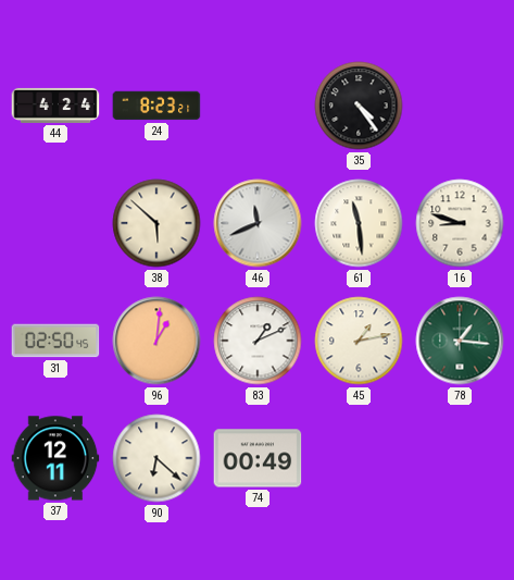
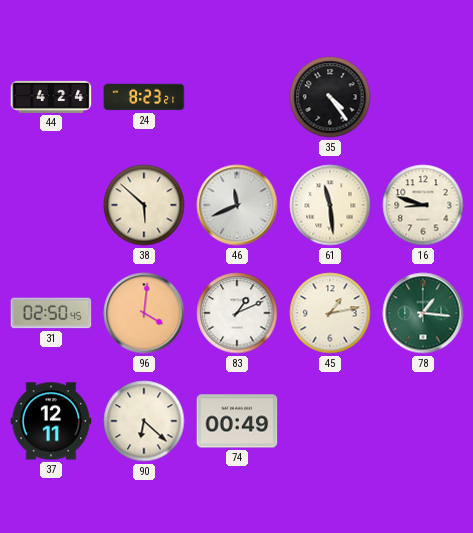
96: 1:01 -> 4:01
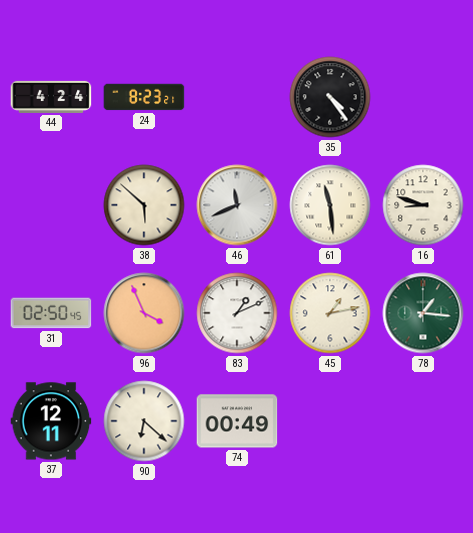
96: 4:01 -> 3:56
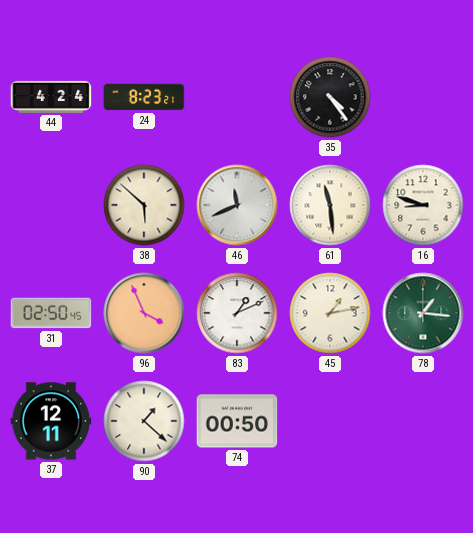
90: 6:22 -> 1:22
74: 00:49 -> 00:50
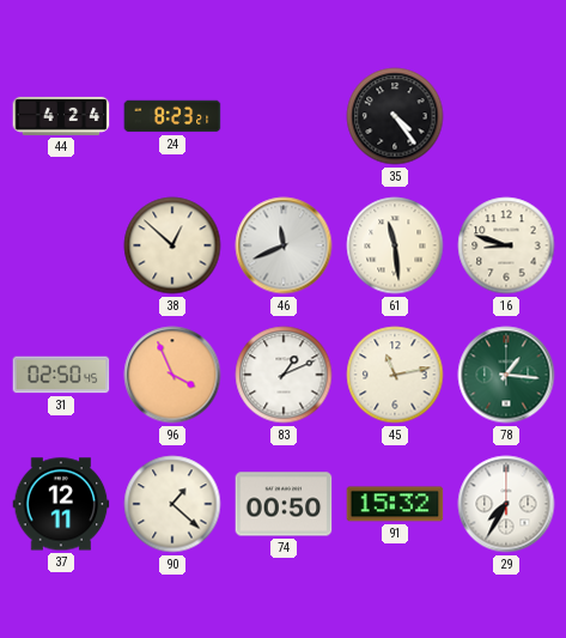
38: 5:52 -> 12:52
45: 1:13 -> 11:13
91: none -> 15:32
29: none -> 7:35
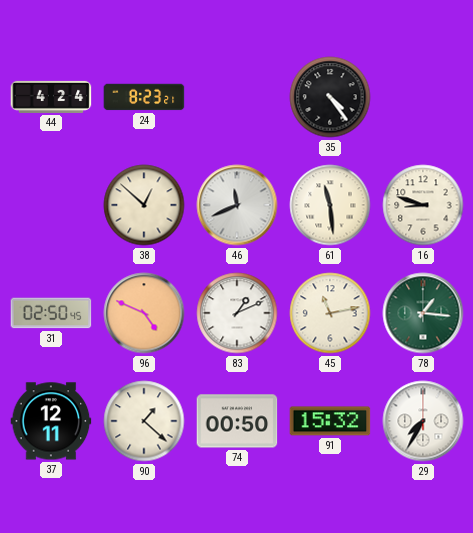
96: 3:56 -> 4:49
